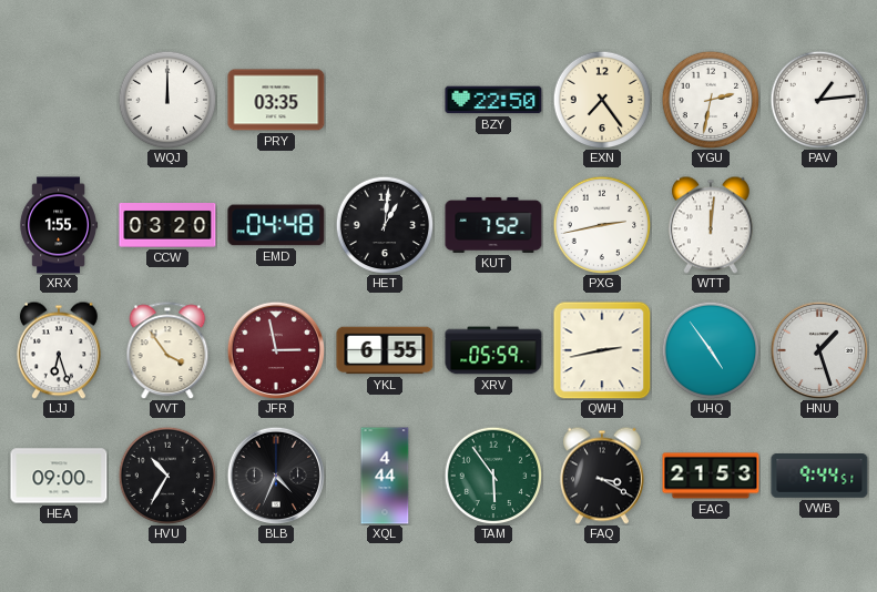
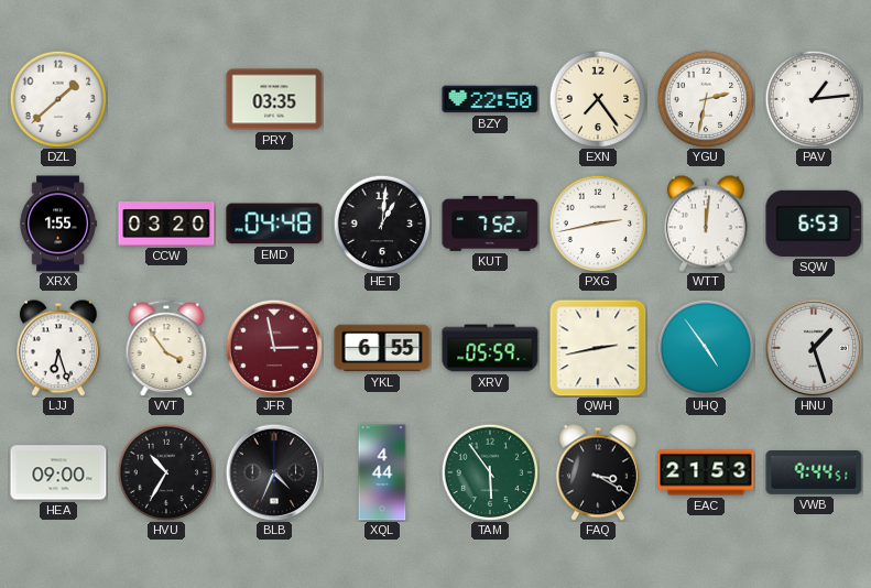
DZL: none -> 1:38
WQJ: 12:00 -> none
SQW: none -> 6:53
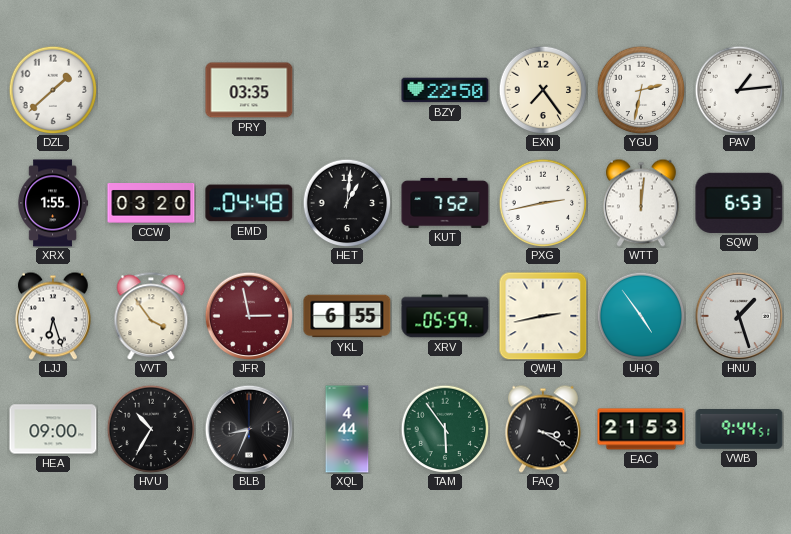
BLB: 4:34 -> 8:34
